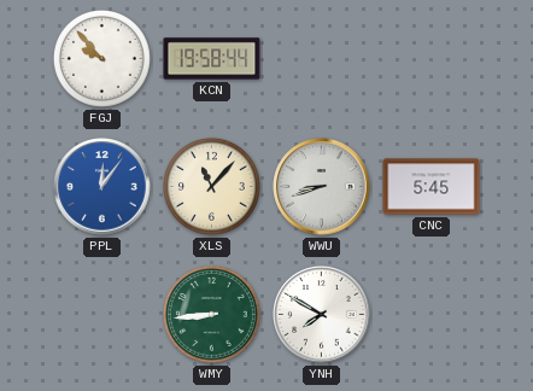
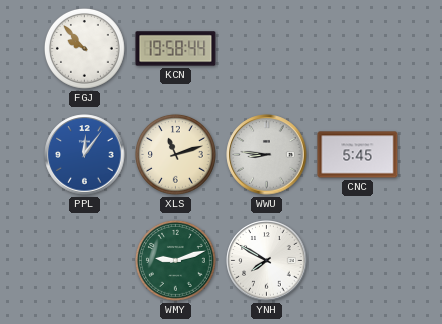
XLS: 11:07 -> 11:12
WWU: 8:42 -> 8:46
WMY: 8:44 -> 9:12
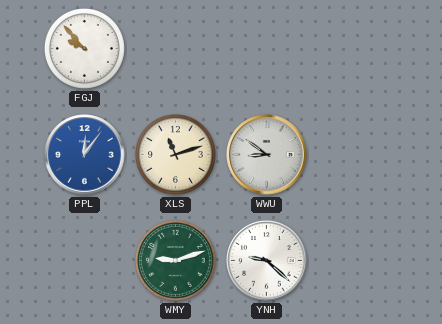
KCN: 19:58 -> none
WWU: 8:46 -> 8:51
CNC: 5:45 -> none
YNH: 7:50 -> 9:22
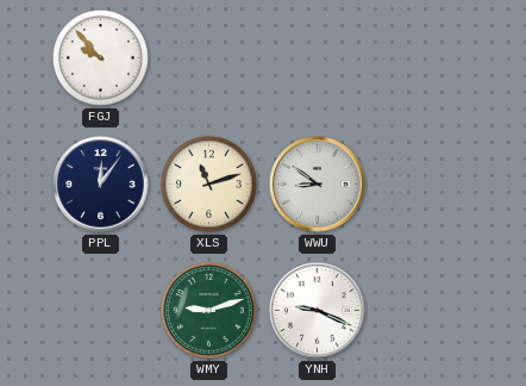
PPL dial: blue -> navy
YNH: 9:22 -> 9:19
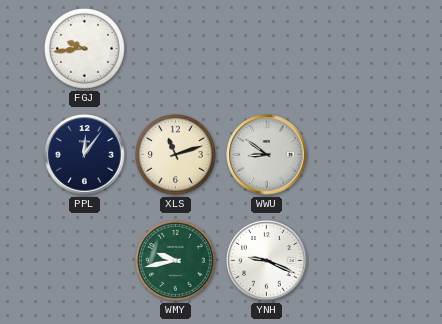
FGJ: 9:53 -> 9:44
WMY: 9:12 -> 9:43
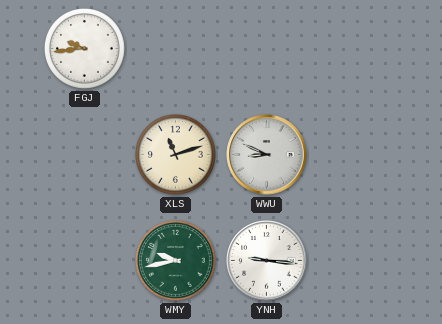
PPL: 12:06 -> none
WWU: 8:51 -> 8:49
YNH: 9:19 -> 9:16
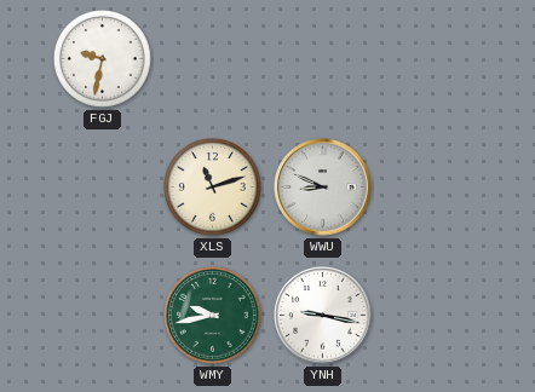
FGJ: 9:44 -> 9:32
YNH: 9:16 -> 9:17
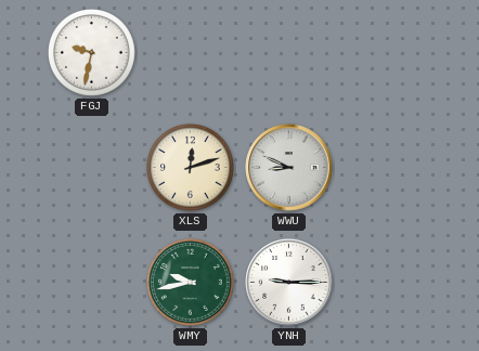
XLS: 11:12 -> 12:12
YNH: 9:17 -> 9:15
